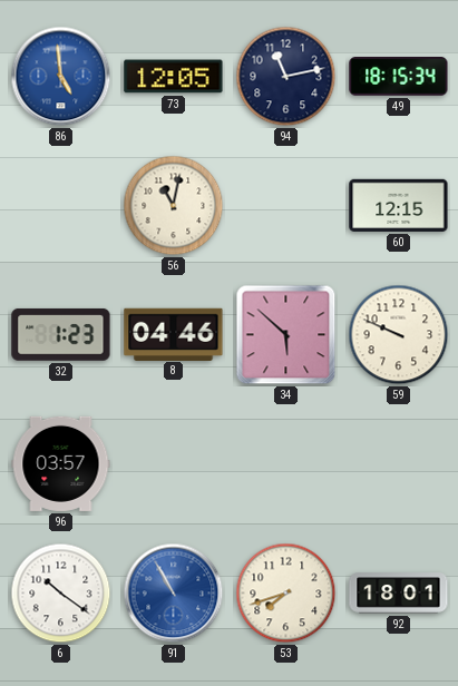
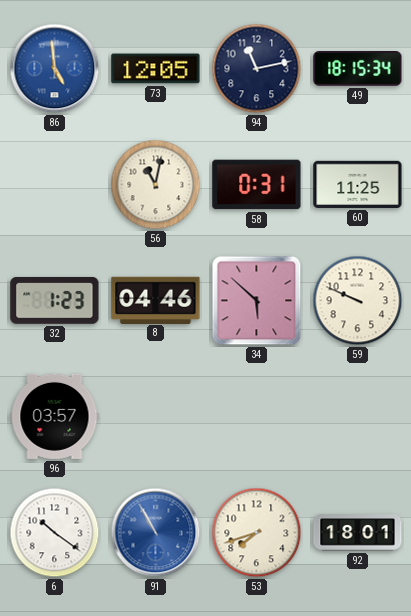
58: none -> 0:31
60: 12:15 -> 11:25
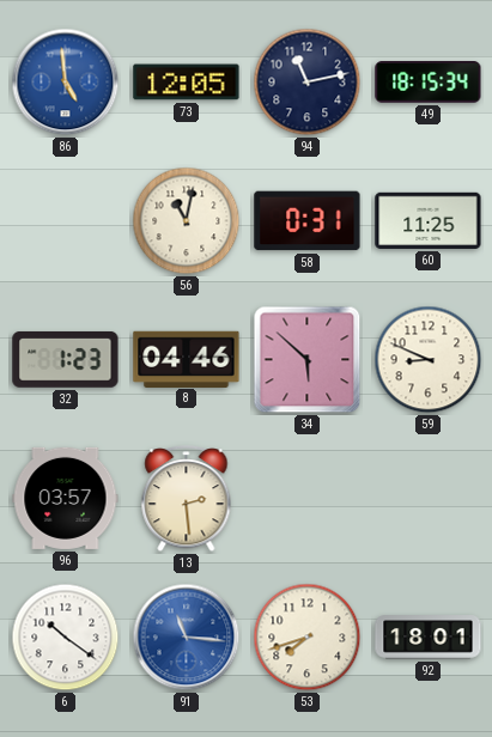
59: 9:49 -> 8:49
13: none -> 2:29
91: 10:55 -> 11:16
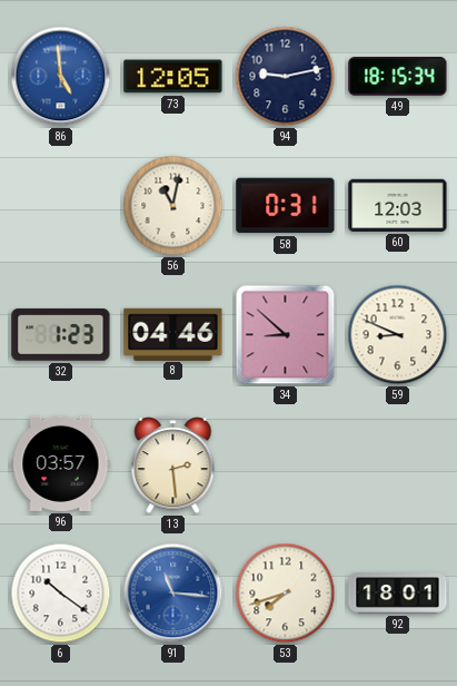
94: 11:13 -> 9:13
60: 11:25 -> 12:03
34: 5:52 -> 8:52
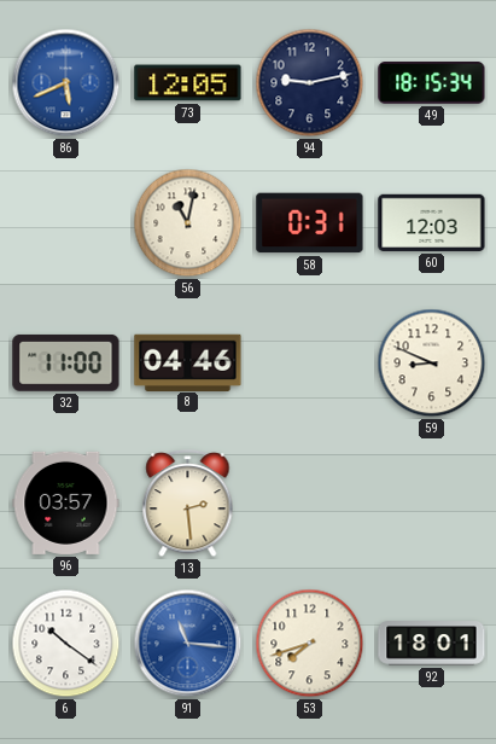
86: 4:59 -> 5:41
32: 1:23 -> 11:00
34: 8:52 -> none
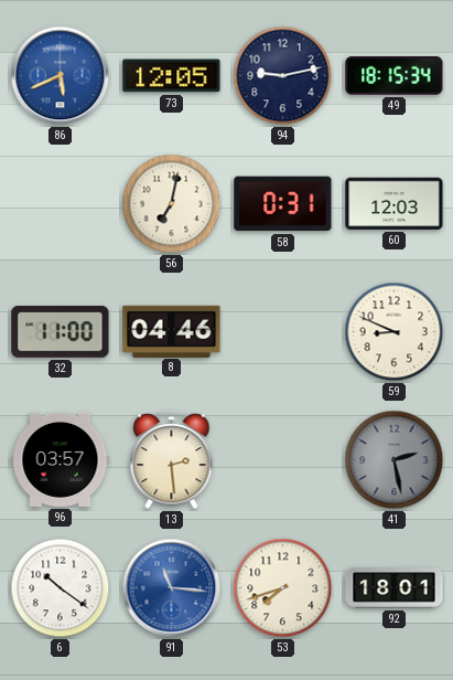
56: 11:02 -> 7:02
41: none -> 2:28
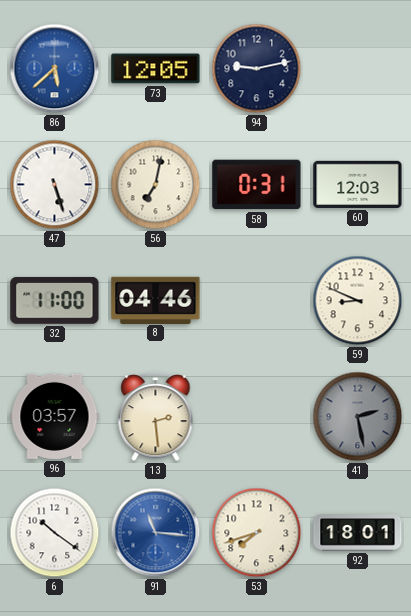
86: 5:41 -> 5:38
49: 18:15 -> none
47: none -> 5:27
